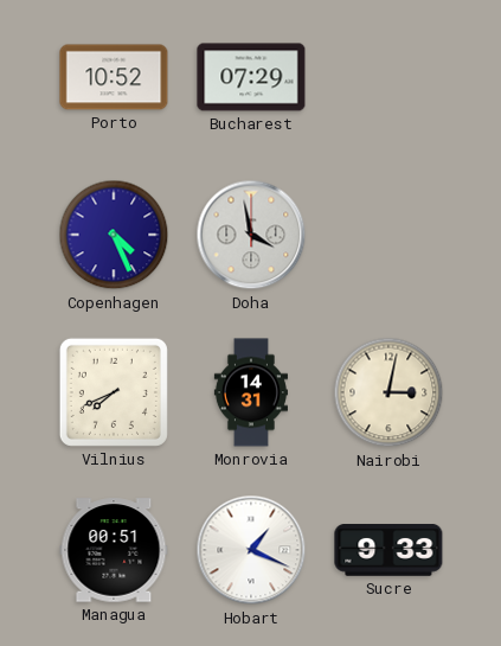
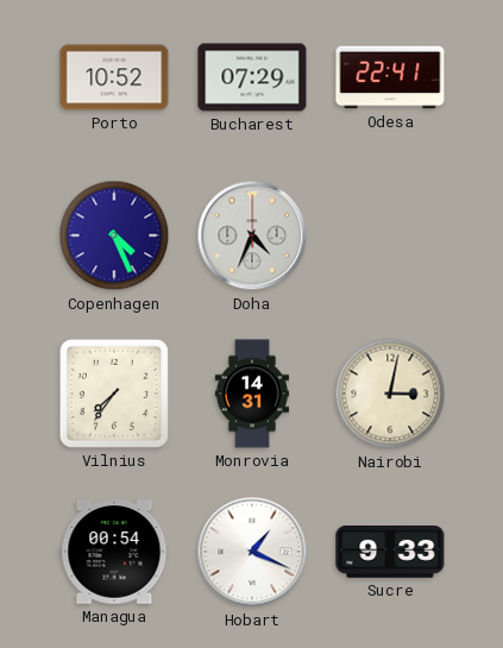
Odesa: none -> 22:41
Doha: 3:58 -> 4:34
Vilnius: 7:41 -> 7:36
Managua: 00:51 -> 00:54
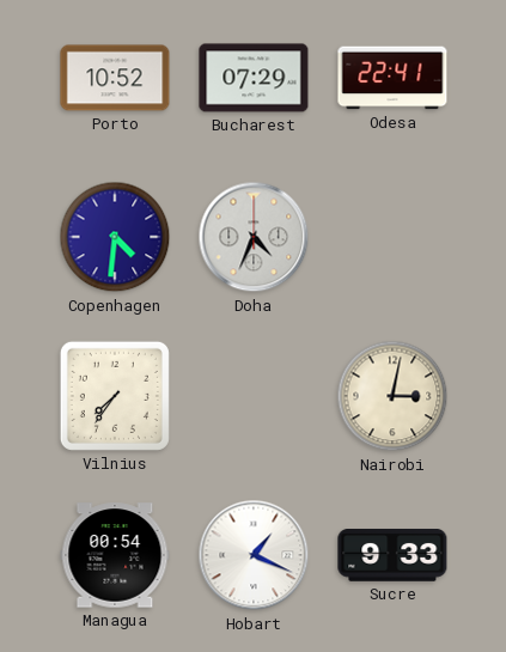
Copenhagen: 4:26 -> 4:31
Monrovia: 14:31 -> none
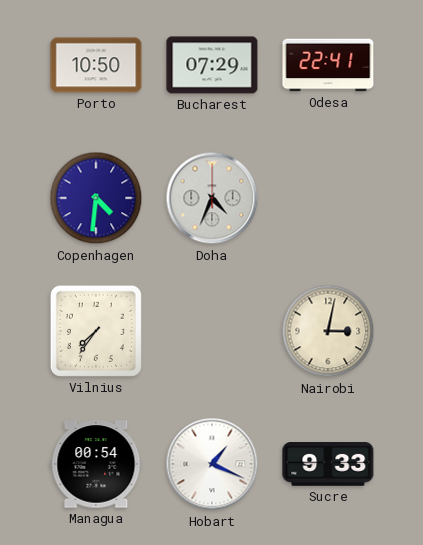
Porto: 10:52 -> 10:50
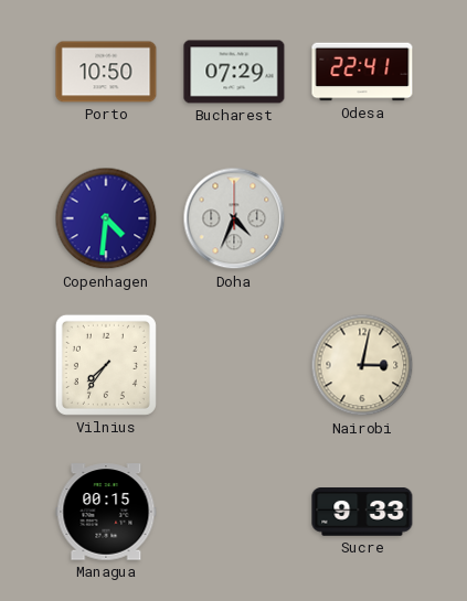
Managua: 00:54 -> 00:15
Hobart: 1:19 -> none
